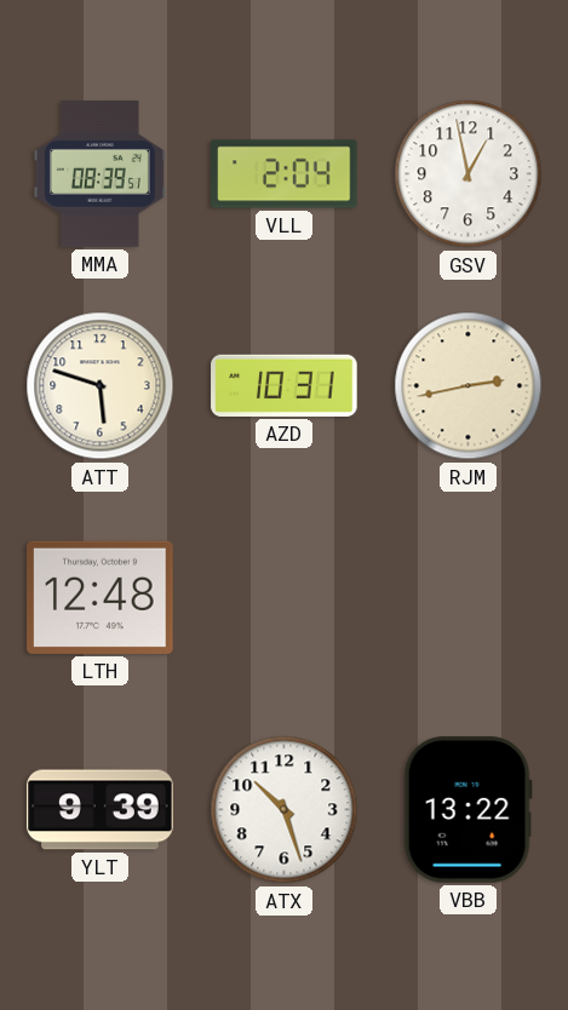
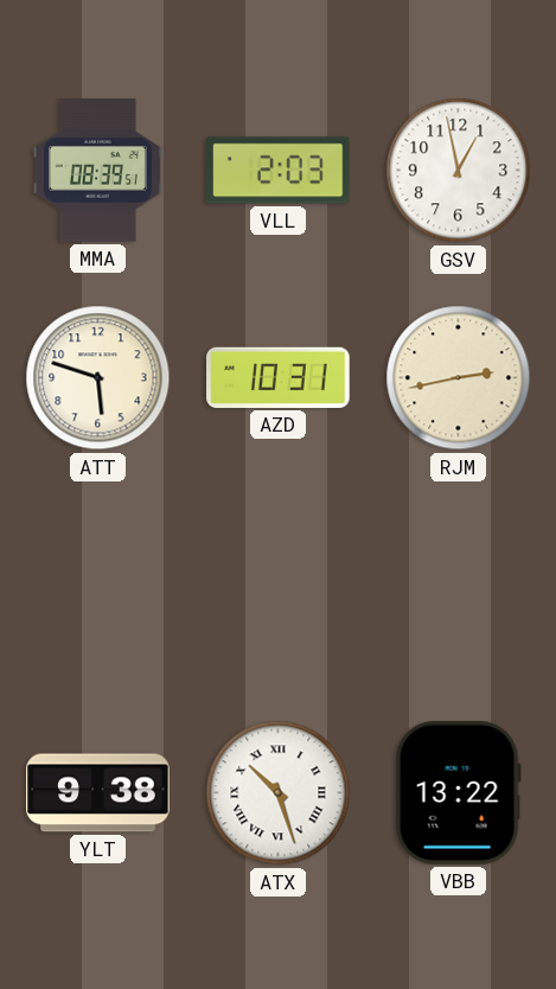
VLL: 2:04 -> 2:03
LTH: 12:48 -> none
YLT: 9:39 -> 9:38
ATX numerals: Arabic -> Roman
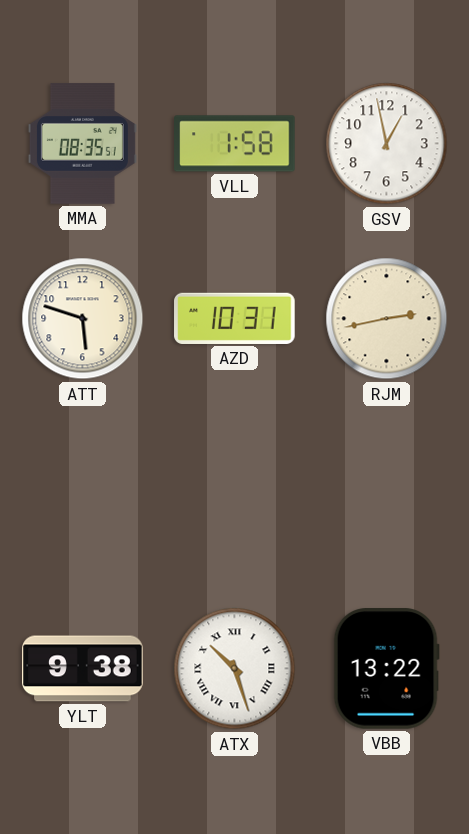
MMA: 08:39 -> 08:35
VLL: 2:03 -> 1:58
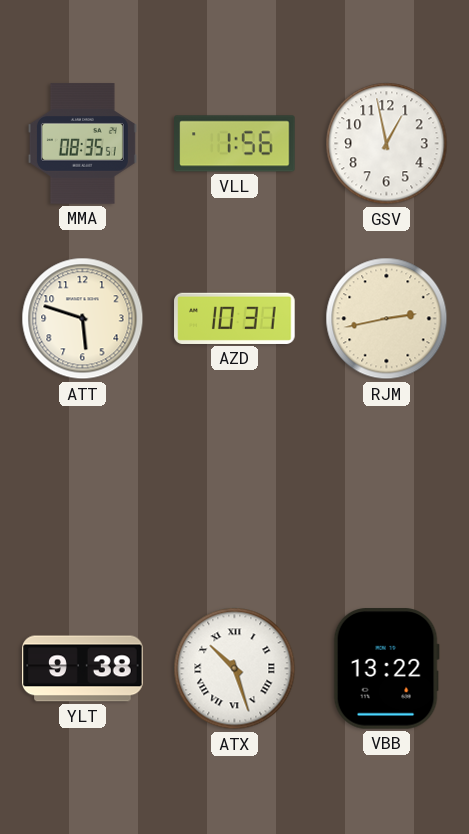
VLL: 1:58 -> 1:56
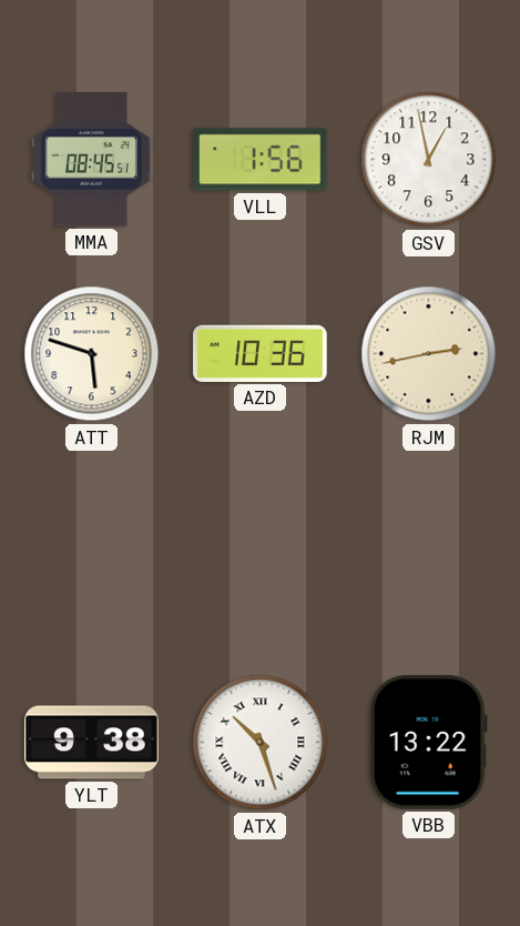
MMA: 08:35 -> 08:45
AZD: 10:31 -> 10:36
